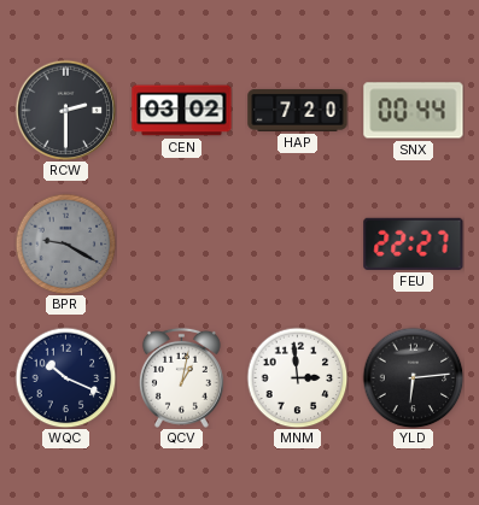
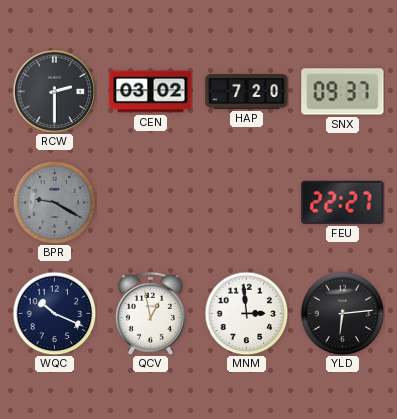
SNX: 00:44 -> 09:37
QCV: 1:02 -> 12:58
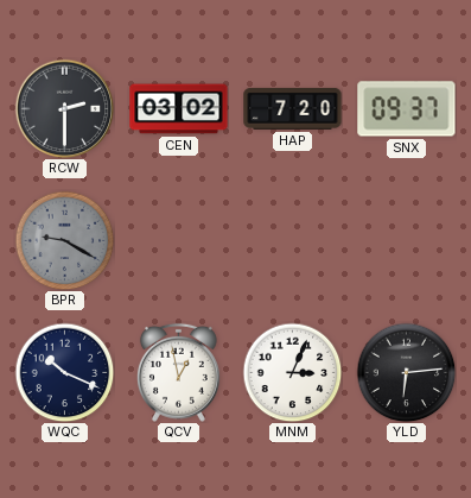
FEU: 22:27 -> none
MNM: 2:59 -> 3:04
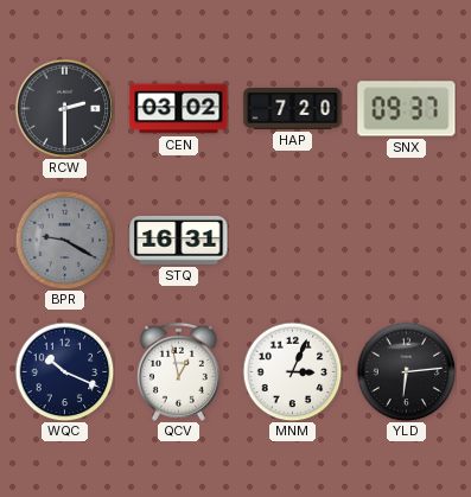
STQ: none -> 16:31
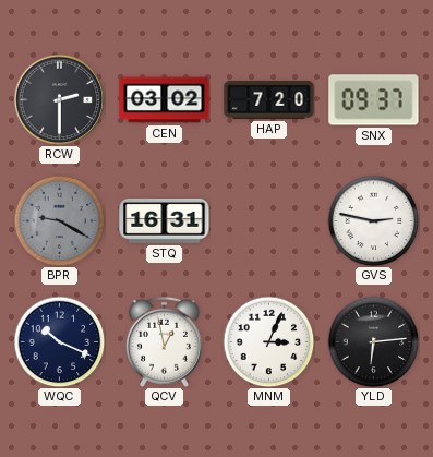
GVS: none -> 2:47
